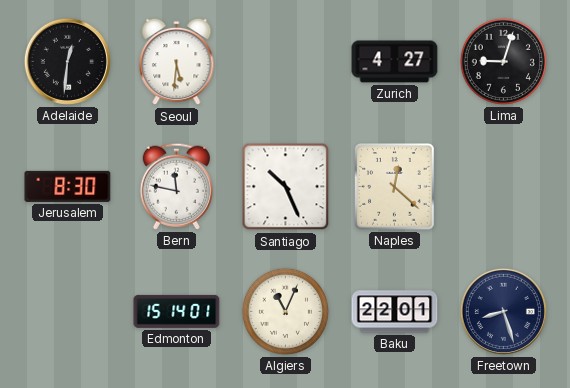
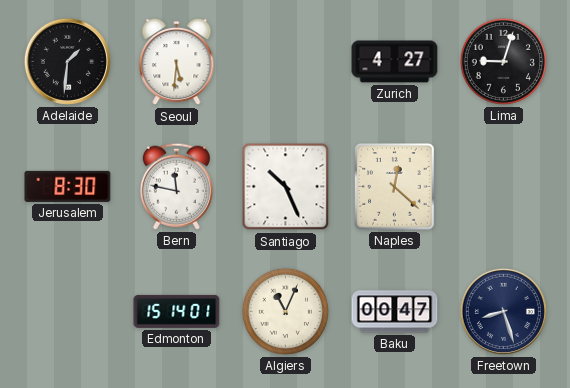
Adelaide: 12:31 -> 1:31
Baku: 22:01 -> 00:47
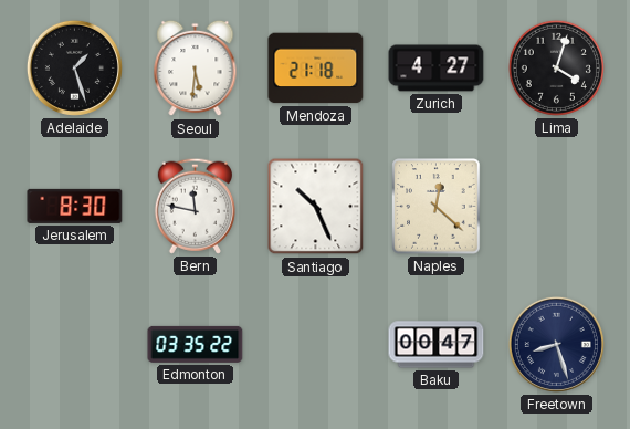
Adelaide: 1:31 -> 1:27
Mendoza: none -> 21:18
Lima: 9:03 -> 4:03
Edmonton: 15:14 -> 03:35
Algiers: 11:04 -> none
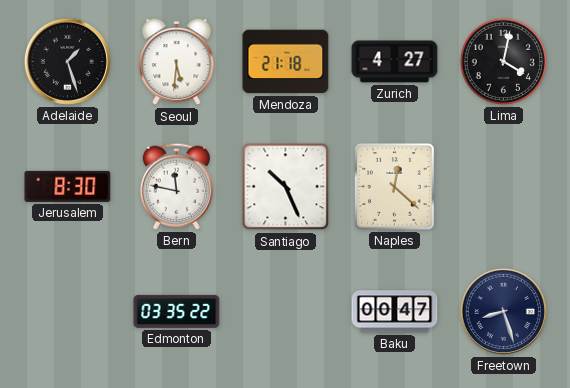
Lima: 4:03 -> 4:02
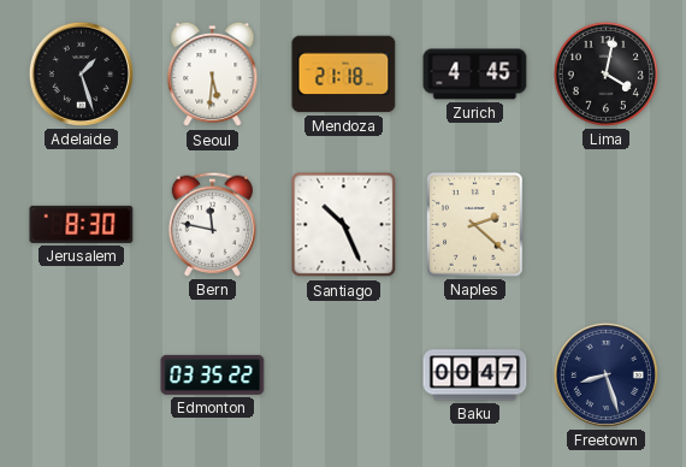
Zurich: 4:27 -> 4:45
Naples: 12:22 -> 2:22
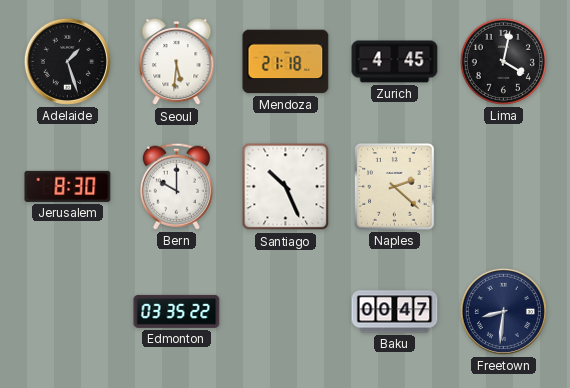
Bern: 11:47 -> 10:00
Freetown: 8:27 -> 8:31
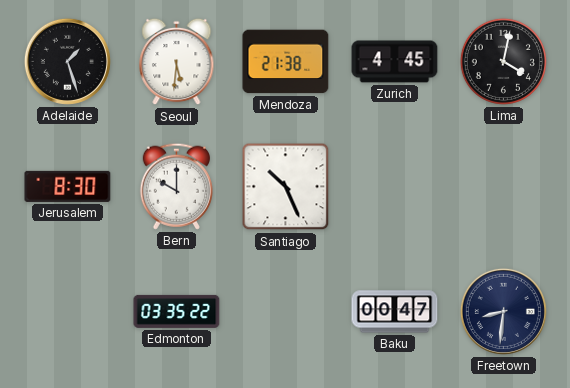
Mendoza: 21:18 -> 21:38
Naples: 2:22 -> none
